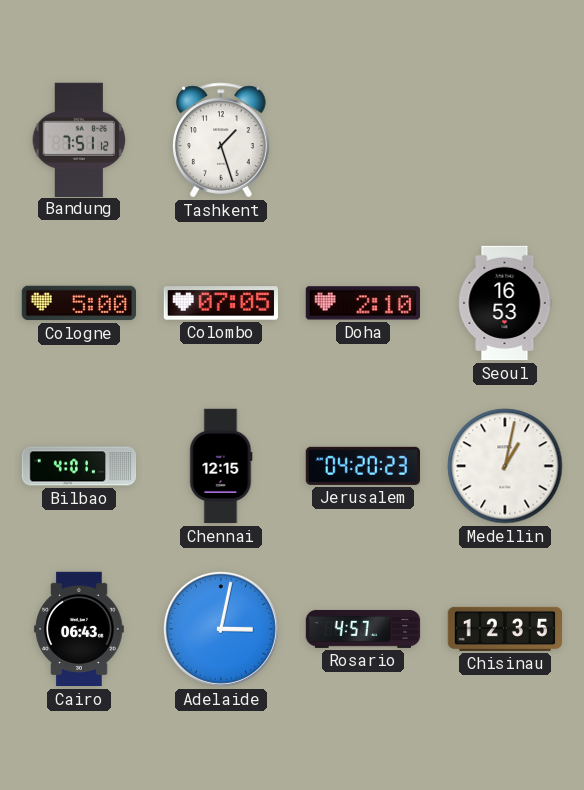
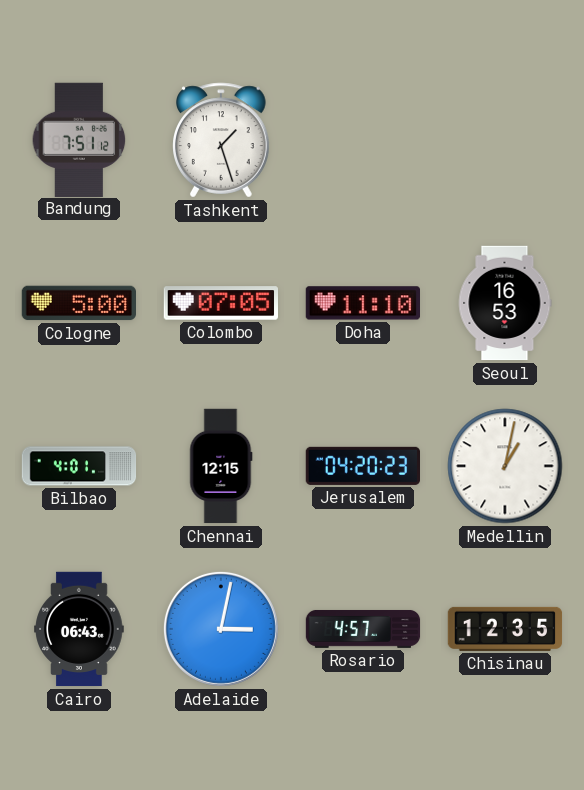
Doha: 2:10 -> 11:10
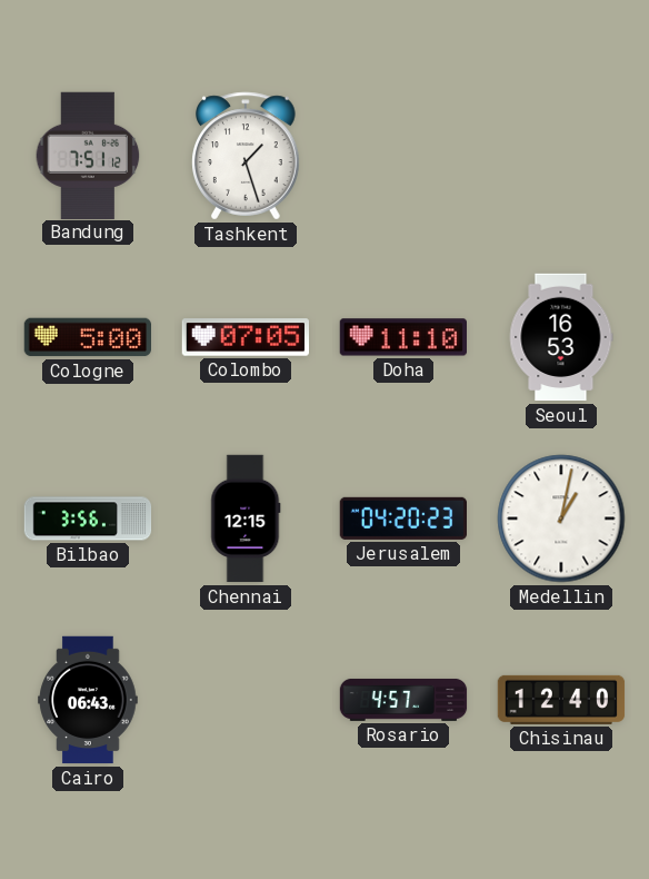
Bilbao: 4:01 -> 3:56
Adelaide: 3:02 -> none
Chisinau: 12:35 -> 12:40
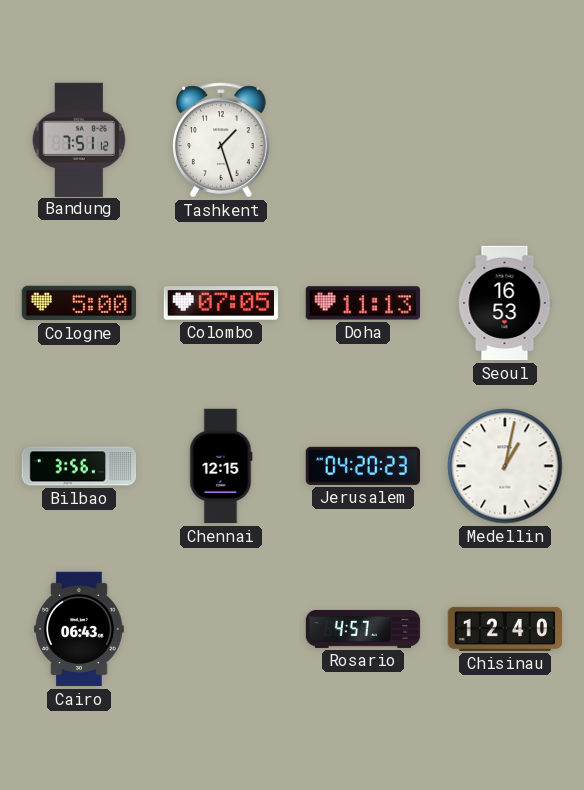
Doha: 11:10 -> 11:13
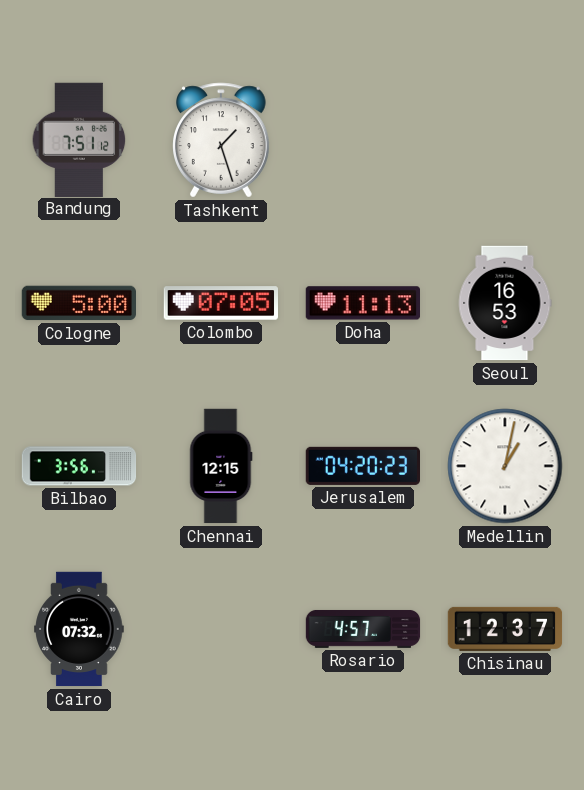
Cairo: 06:43 -> 07:32
Chisinau: 12:40 -> 12:37
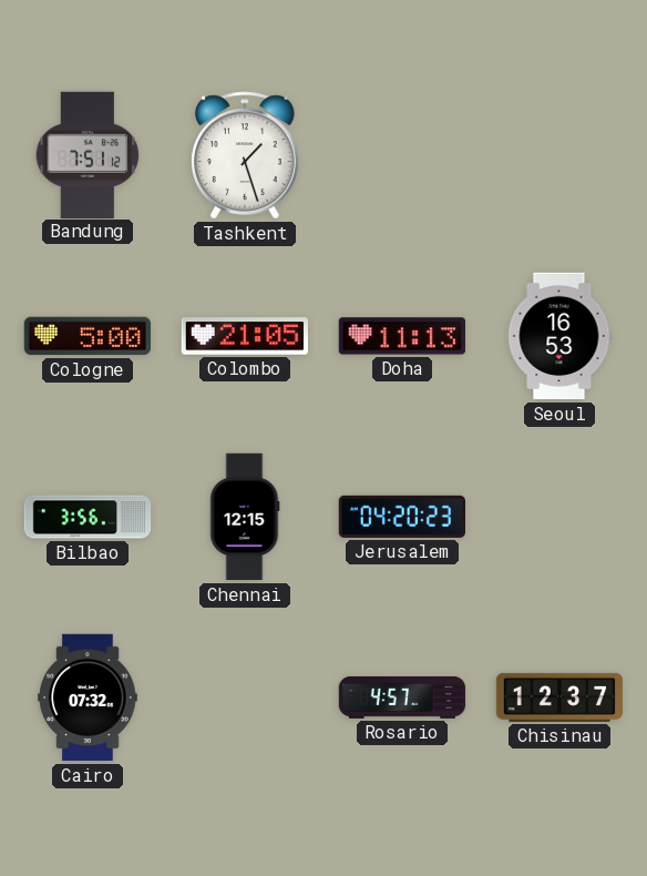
Colombo: 07:05 -> 21:05
Medellin: 1:02 -> none
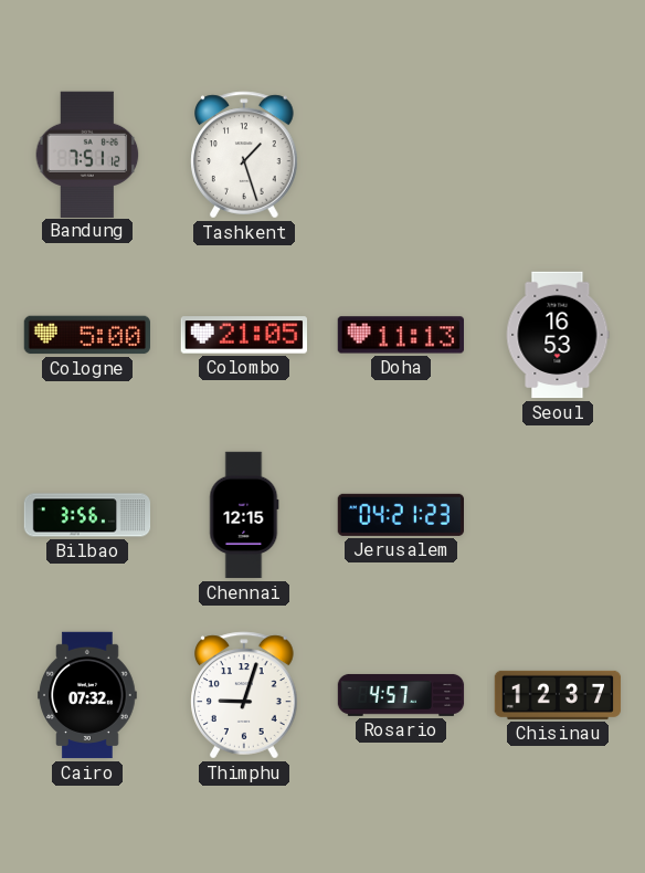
Jerusalem: 04:20 -> 04:21
Thimphu: none -> 9:03
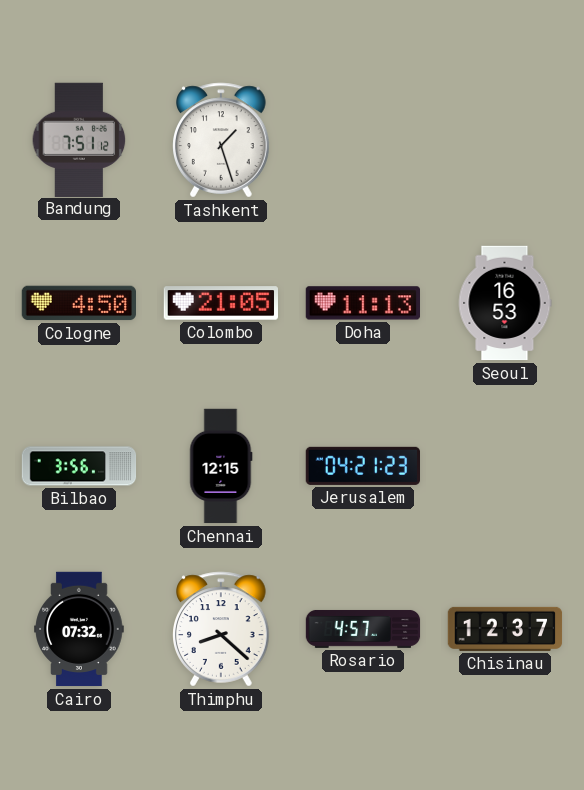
Cologne: 5:00 -> 4:50
Thimphu: 9:03 -> 8:22
